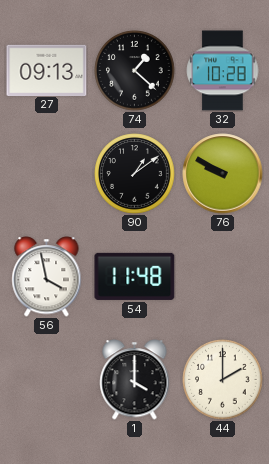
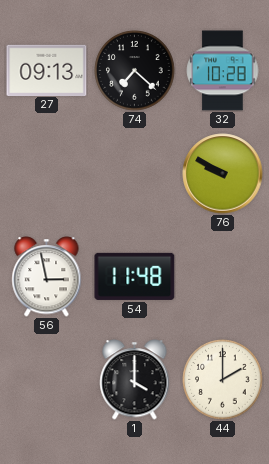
74: 1:22 -> 7:22
90: 1:09 -> none
56: 3:58 -> 2:58
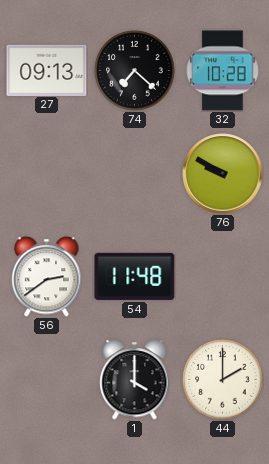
56: 2:58 -> 2:39
